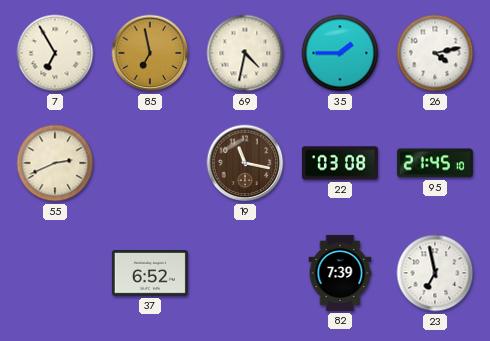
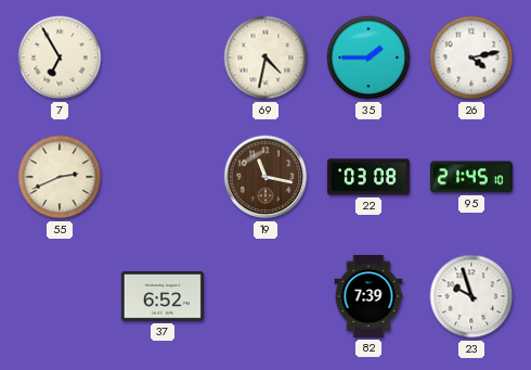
85: 6:58 -> none
23: 6:58 -> 9:57
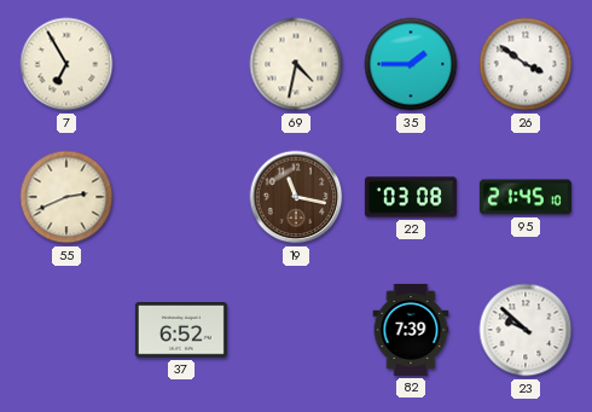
26: 4:13 -> 3:51
23: 9:57 -> 9:52
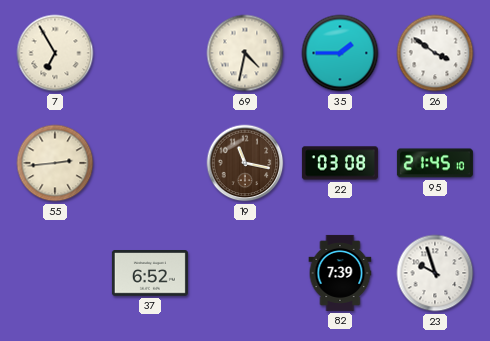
55: 2:41 -> 2:44
23: 9:52 -> 9:57
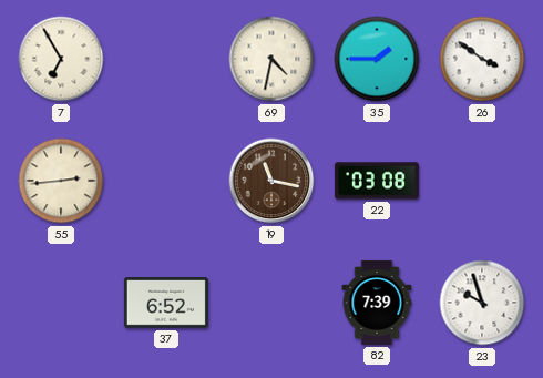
95: 21:45 -> none
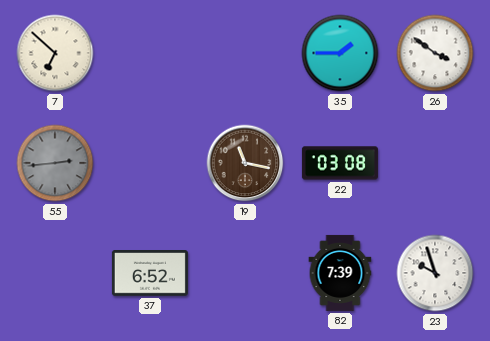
7: 6:55 -> 6:52
69: 4:32 -> none
55 dial: cream -> grey
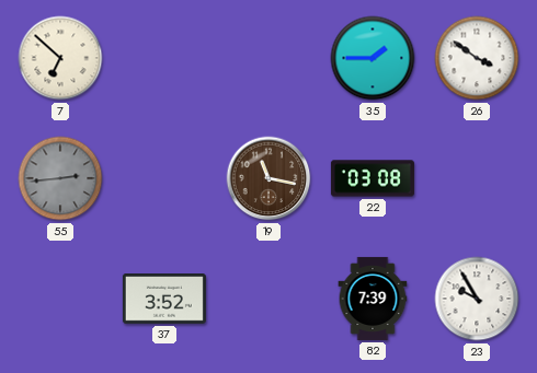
37: 6:52 -> 3:52
23: 9:57 -> 9:55
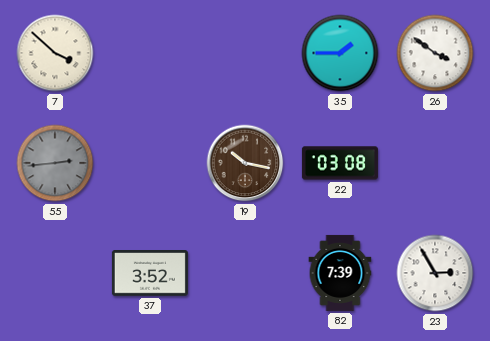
7: 6:52 -> 3:52
19: 11:17 -> 10:17
23: 9:55 -> 2:55
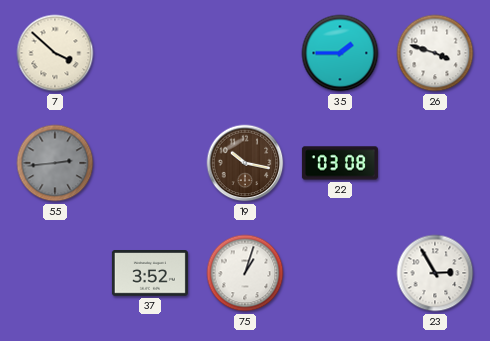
26: 3:51 -> 3:48
75: none -> 1:03
82: 7:39 -> none
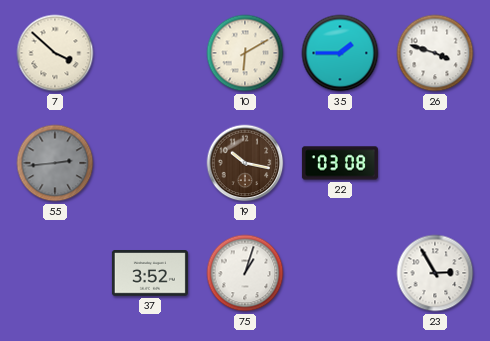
10: none -> 6:10
